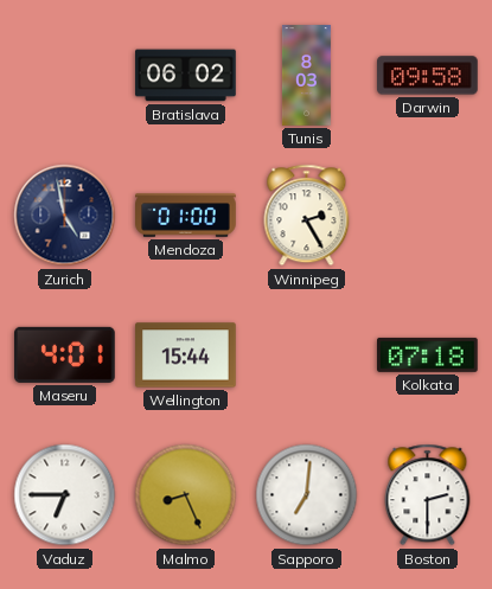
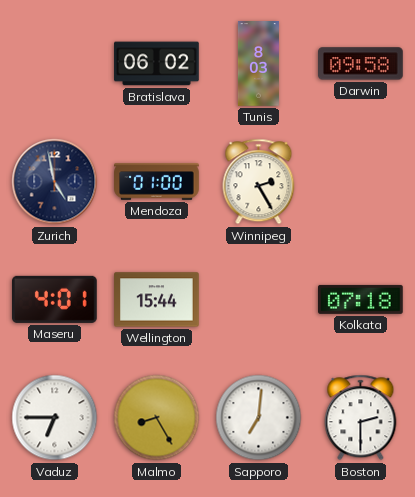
Malmo: 8:26 -> 8:25
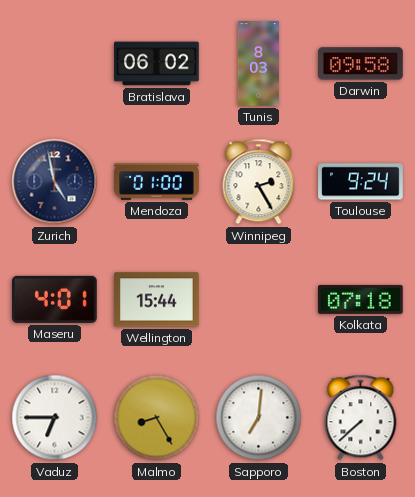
Toulouse: none -> 9:24
Boston: 2:30 -> 7:38
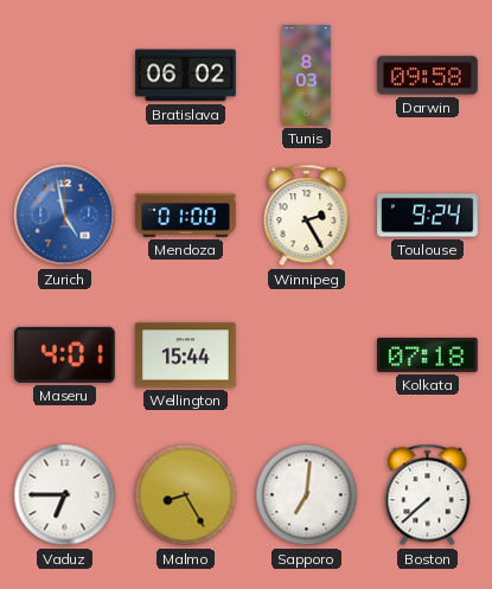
Zurich dial: navy -> blue
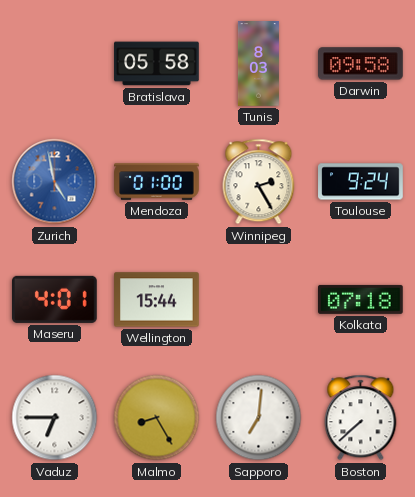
Bratislava: 06:02 -> 05:58
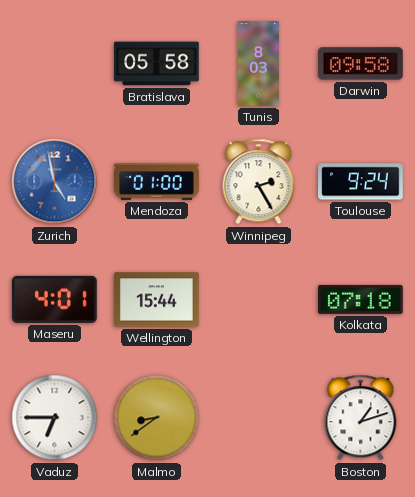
Malmo: 8:25 -> 8:39
Sapporo: 7:01 -> none
Boston: 7:38 -> 1:12
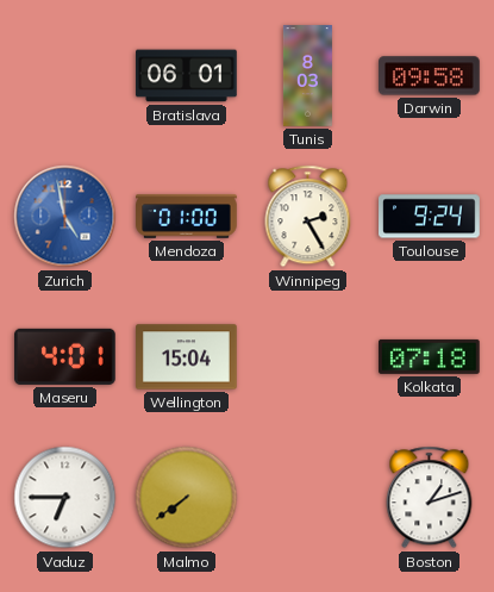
Bratislava: 05:58 -> 06:01
Wellington: 15:44 -> 15:04
Malmo: 8:39 -> 7:39
